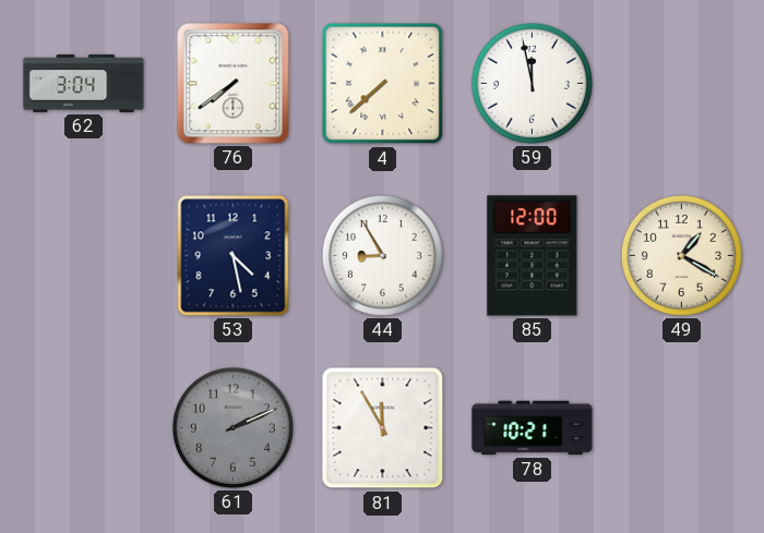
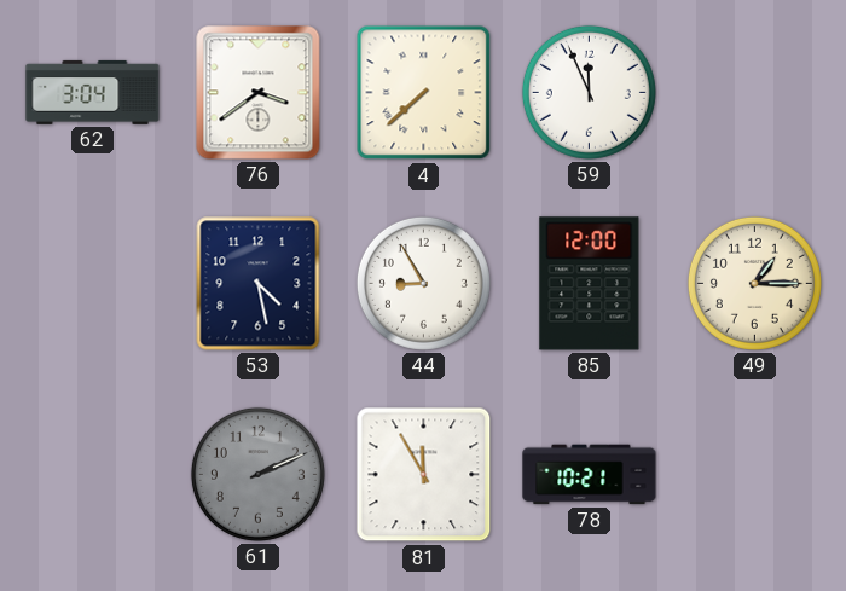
76: 7:39 -> 3:39
59: 11:58 -> 11:56
49: 1:20 -> 1:15
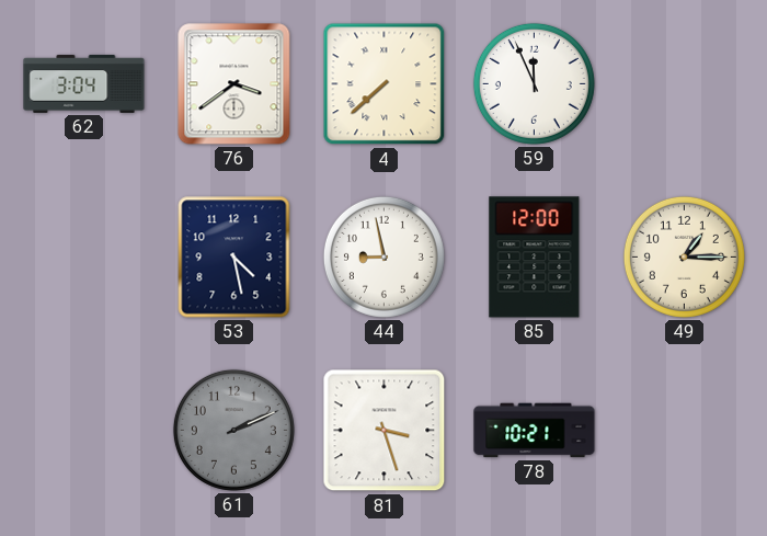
44: 8:55 -> 8:58
81: 11:55 -> 3:27
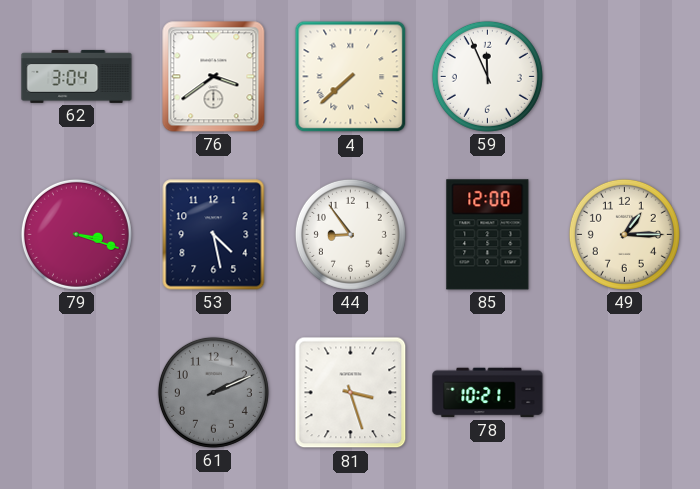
79: none -> 3:18
44: 8:58 -> 8:54
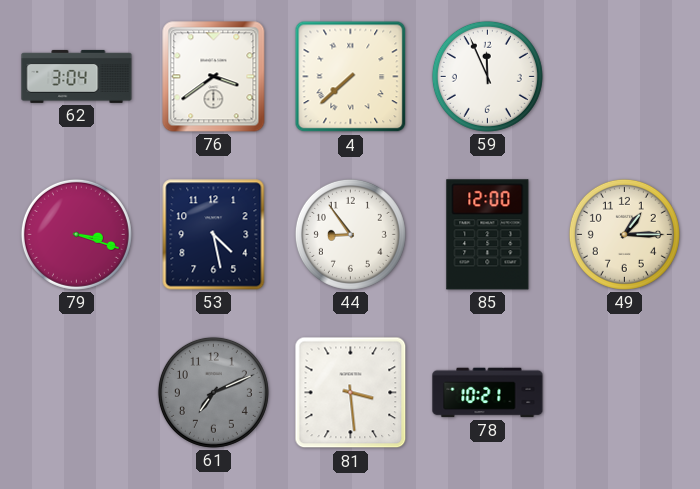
61: 2:11 -> 7:11
81: 3:27 -> 3:29
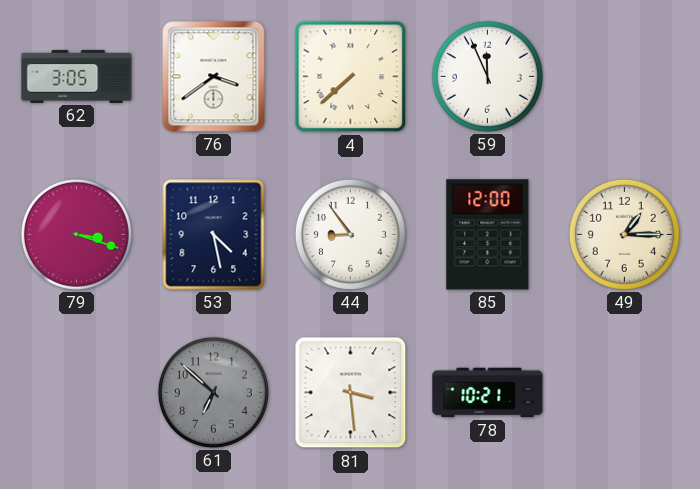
62: 3:04 -> 3:05
61: 7:11 -> 6:52
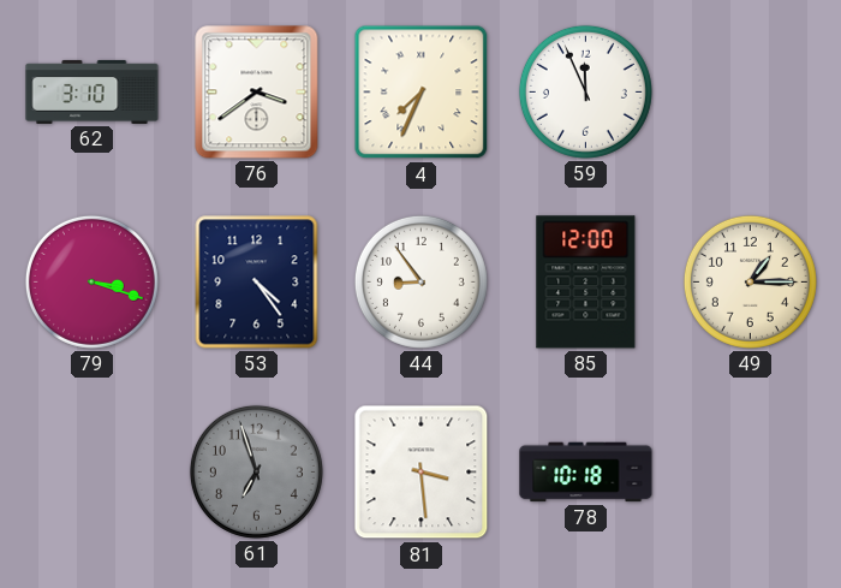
62: 3:05 -> 3:10
4: 7:38 -> 7:34
53: 4:28 -> 4:24
61: 6:52 -> 6:57
78: 10:21 -> 10:18
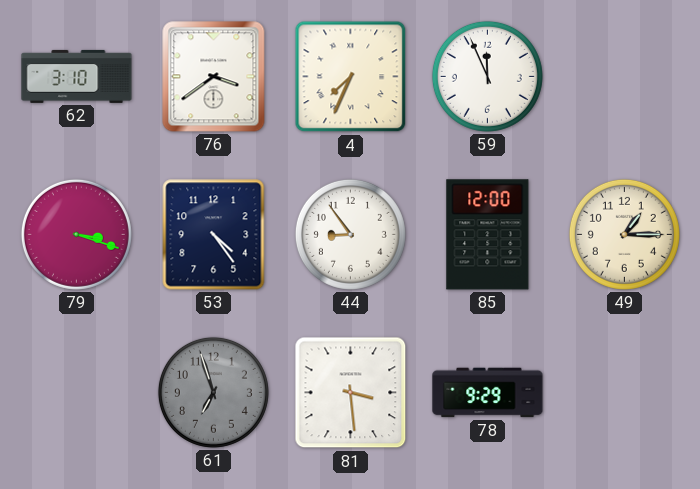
78: 10:18 -> 9:29
